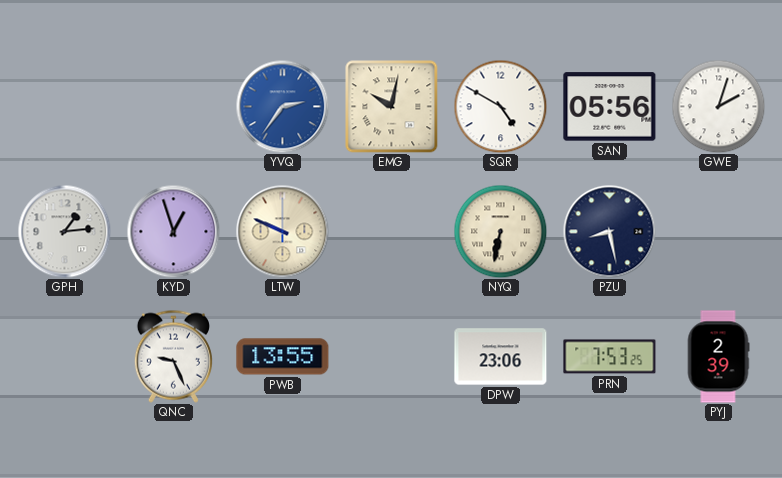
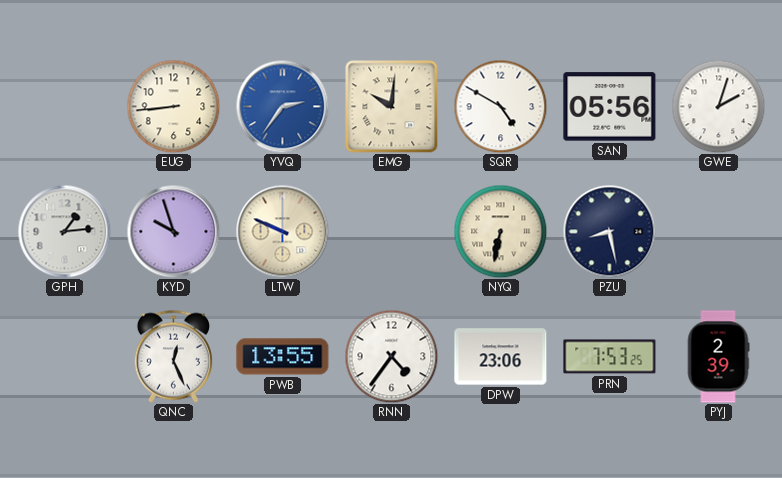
EUG: none -> 8:44
EMG: 10:02 -> 10:01
KYD: 12:57 -> 9:57
QNC: 9:26 -> 12:26
RNN: none -> 4:36
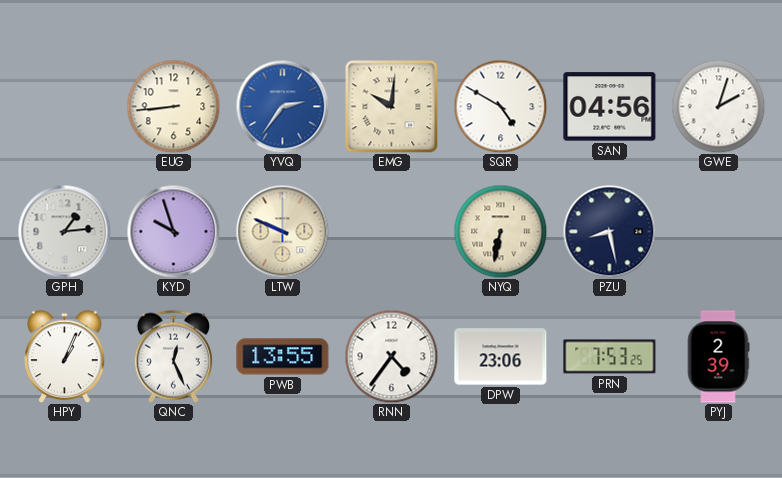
SAN: 05:56 -> 04:56
HPY: none -> 1:04
